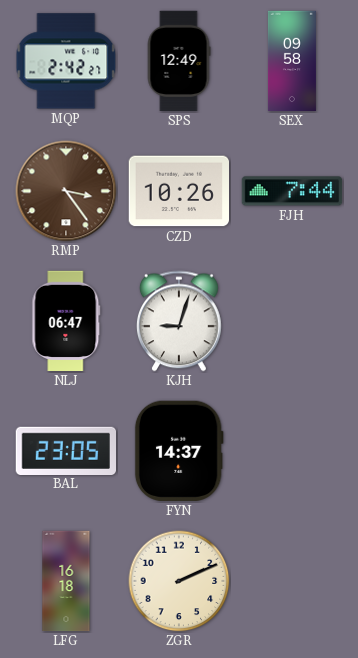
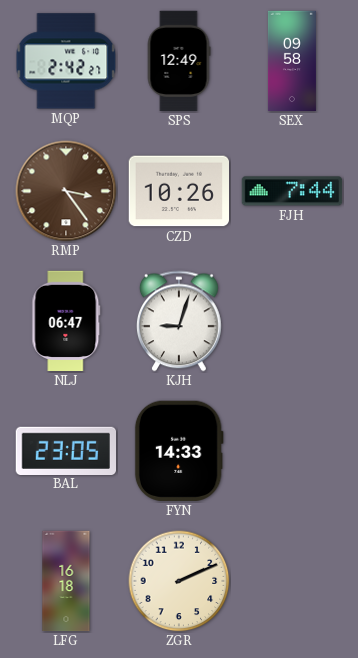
FYN: 14:37 -> 14:33
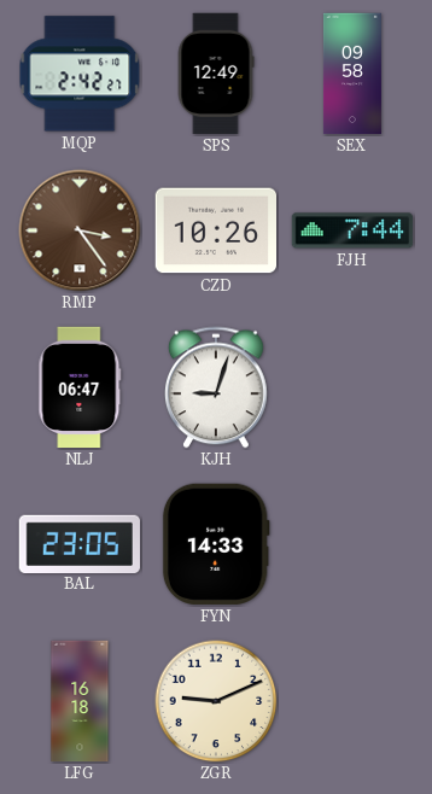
ZGR: 2:11 -> 9:11
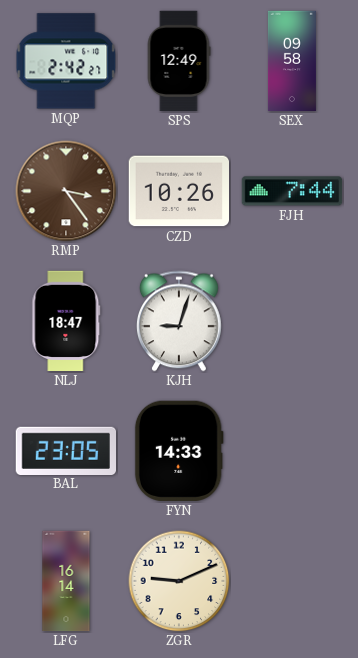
NLJ: 06:47 -> 18:47
LFG: 16:18 -> 16:14
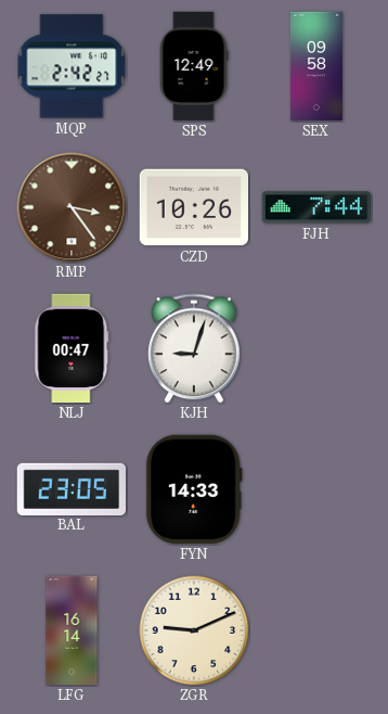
NLJ: 18:47 -> 00:47
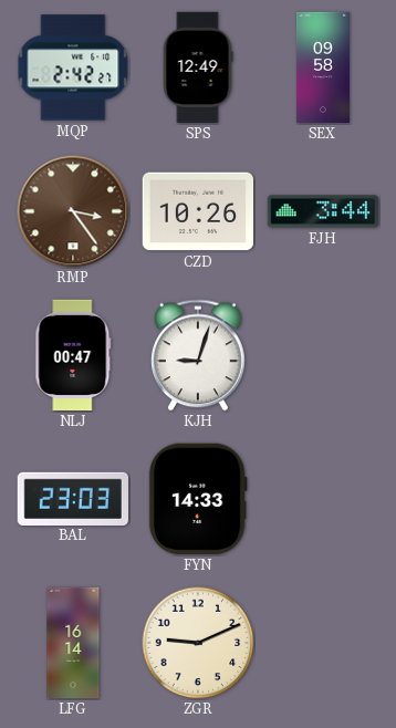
FJH: 7:44 -> 3:44
BAL: 23:05 -> 23:03
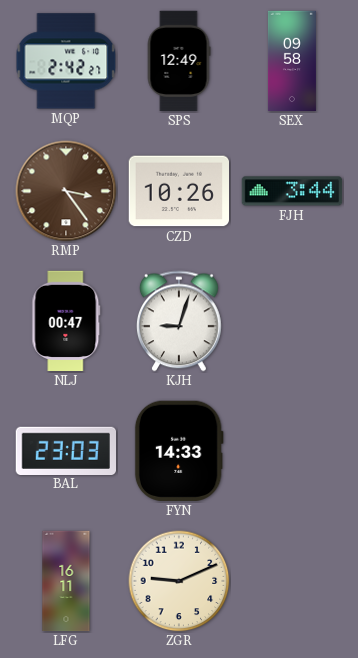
LFG: 16:14 -> 16:11
